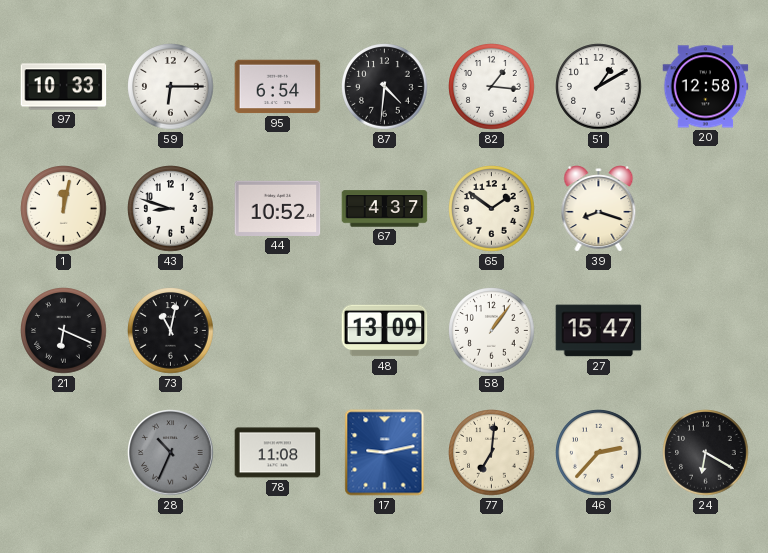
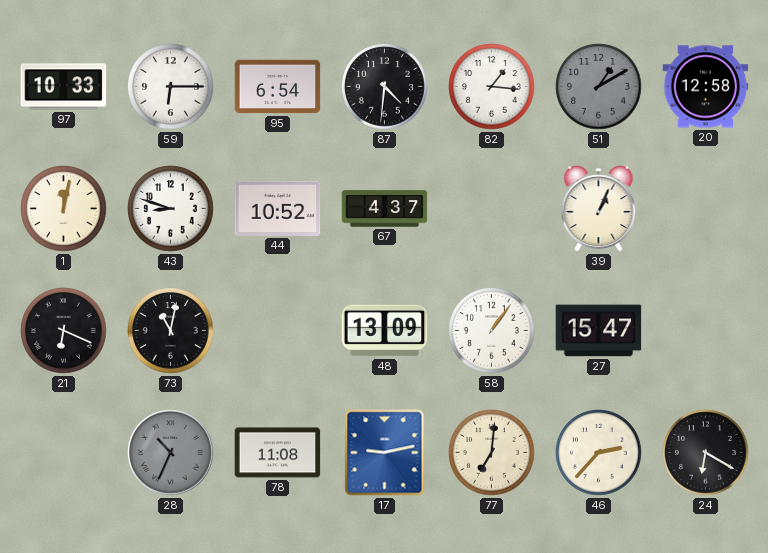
51 dial: white -> grey
65: 1:51 -> none
39: 8:18 -> 1:04
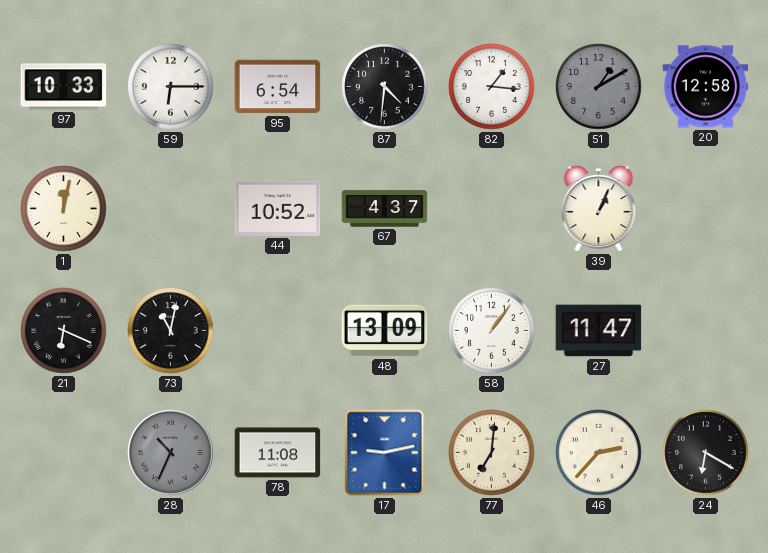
43: 8:48 -> none
27: 15:47 -> 11:47
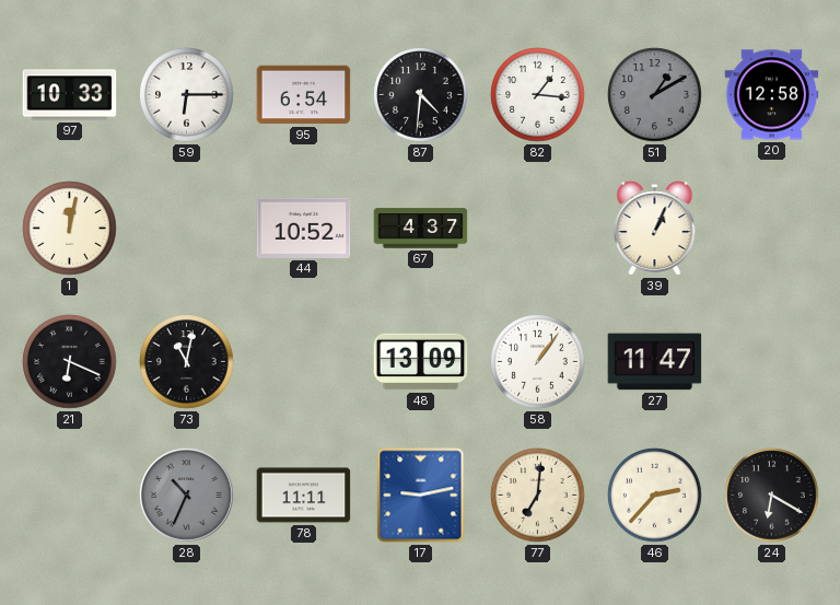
78: 11:08 -> 11:11
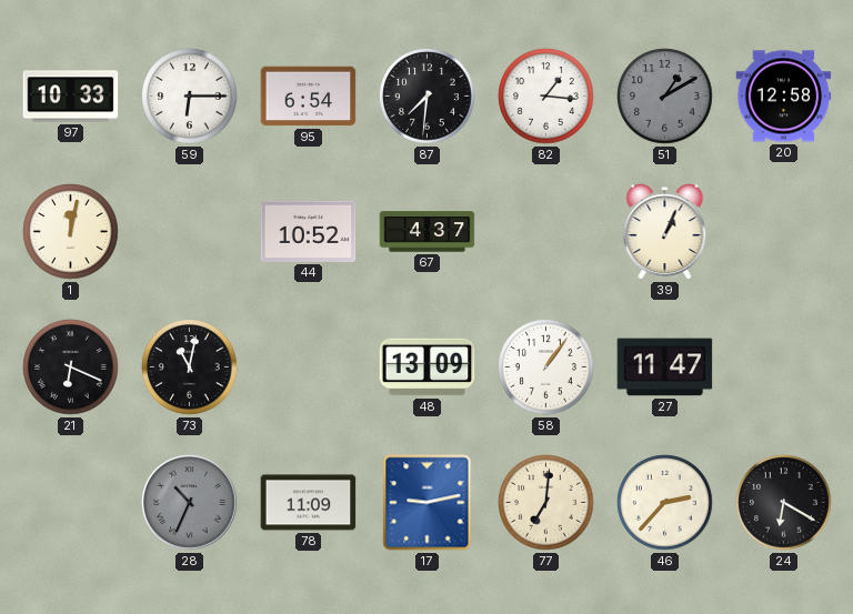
87: 4:31 -> 7:31
78: 11:11 -> 11:09
